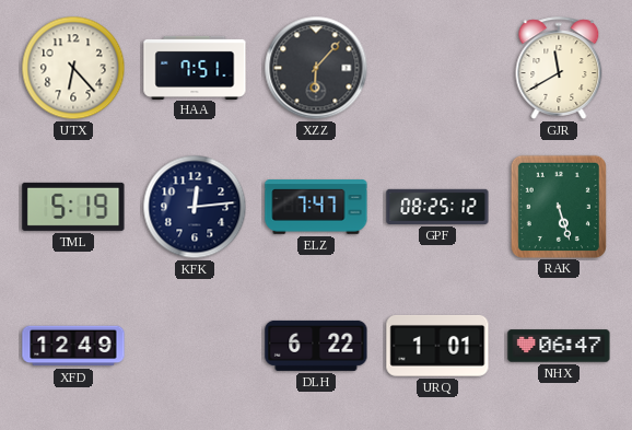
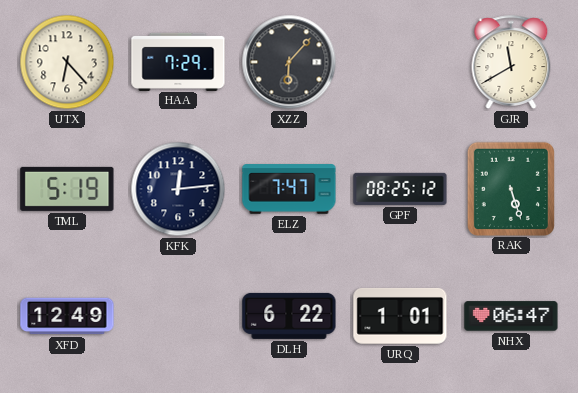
HAA: 7:51 -> 7:29
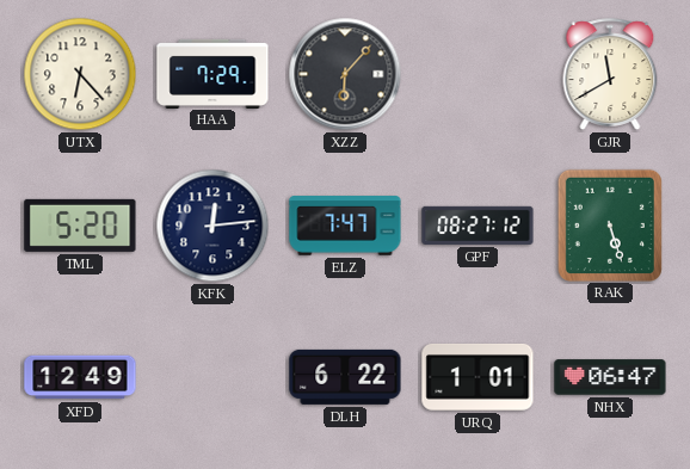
TML: 5:19 -> 5:20
GPF: 08:25 -> 08:27
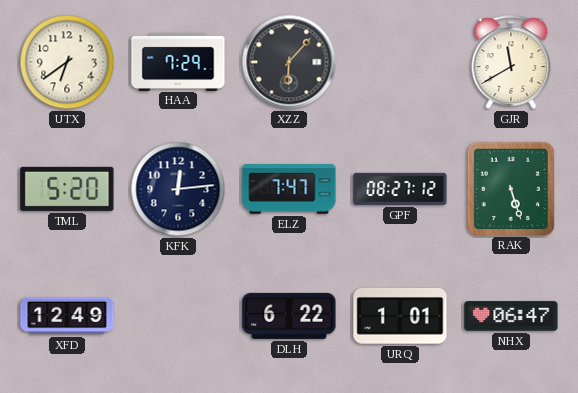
UTX: 6:23 -> 6:39
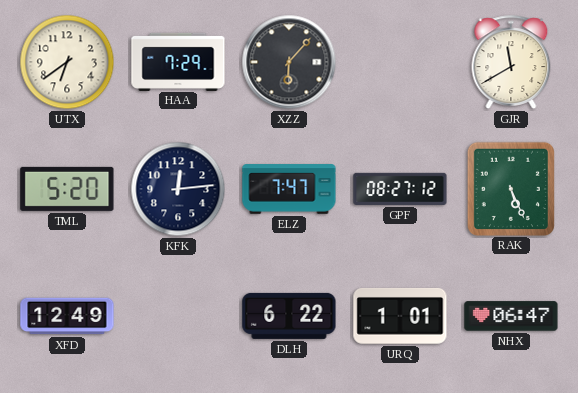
RAK: 5:27 -> 5:26
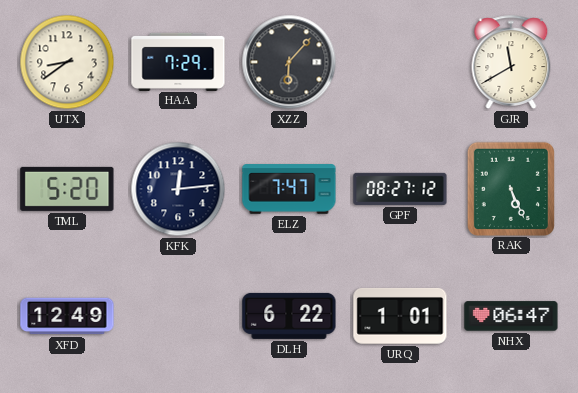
UTX: 6:39 -> 8:39
